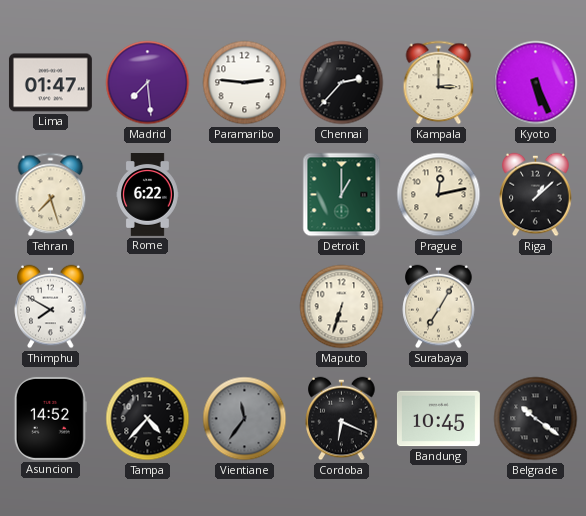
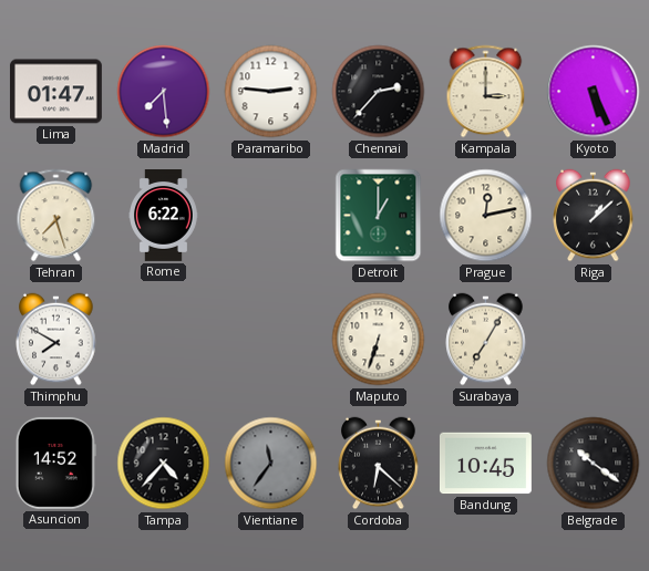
Cordoba: 6:19 -> 6:22
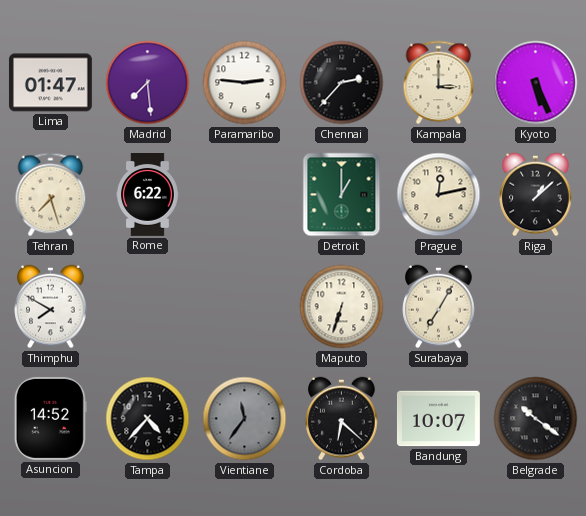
Bandung: 10:45 -> 10:07
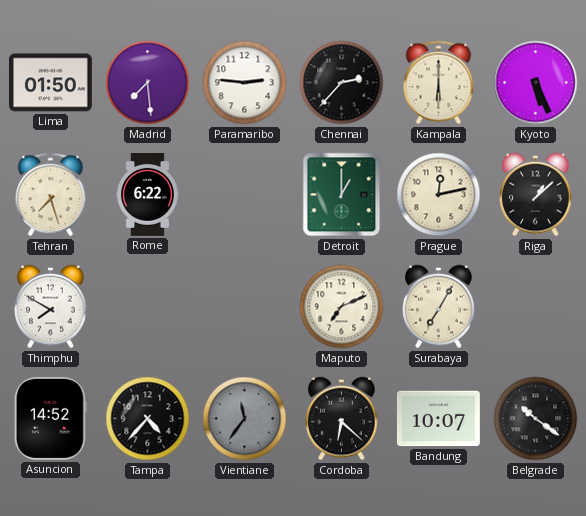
Lima: 01:47 -> 01:50
Kampala: 3:00 -> 6:00
Maputo: 6:33 -> 7:11
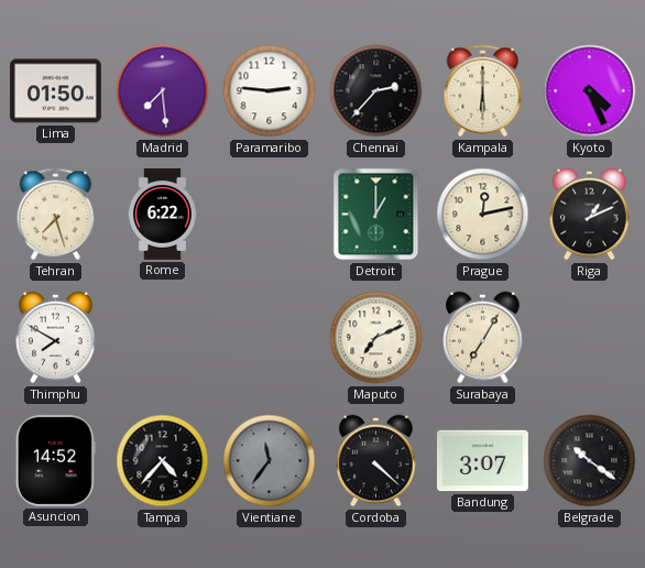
Kyoto: 5:26 -> 4:26
Riga: 1:08 -> 1:11
Cordoba: 6:22 -> 4:22
Bandung: 10:07 -> 3:07
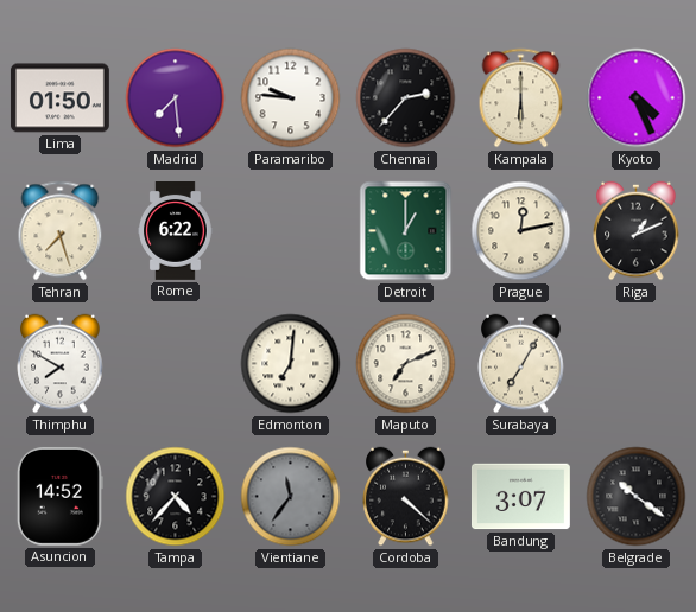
Paramaribo: 2:46 -> 9:46
Edmonton: none -> 7:01
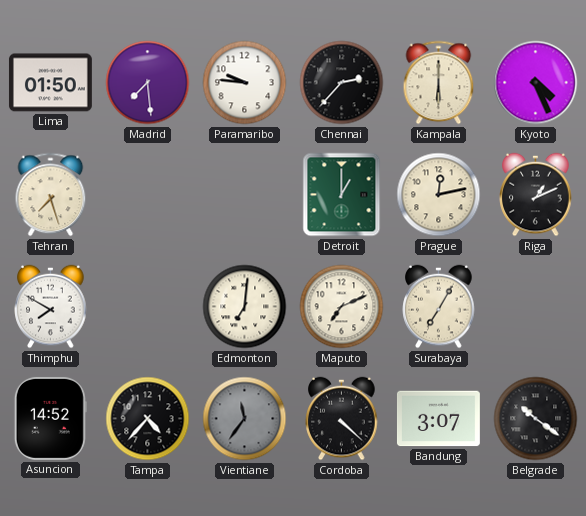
Rome: 6:22 -> none
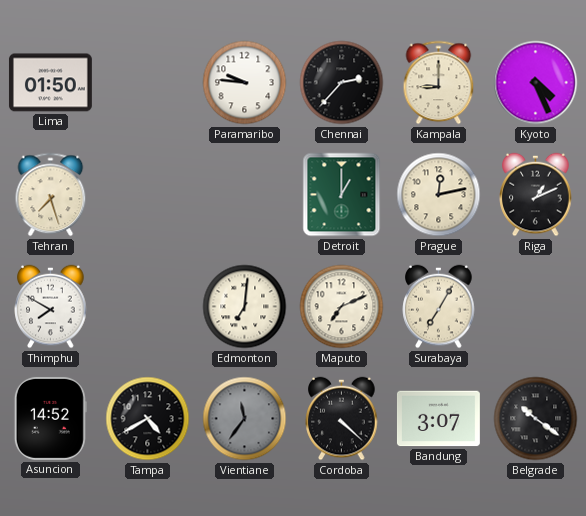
Madrid: 7:29 -> none
Kampala: 6:00 -> 9:00
Tampa: 4:37 -> 4:40
